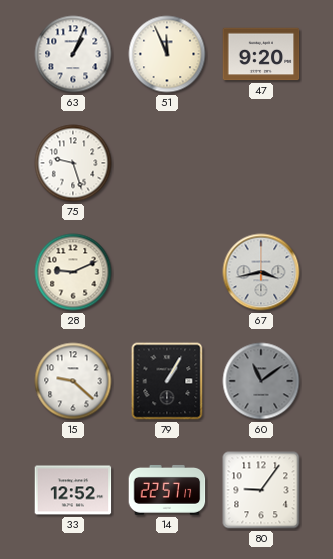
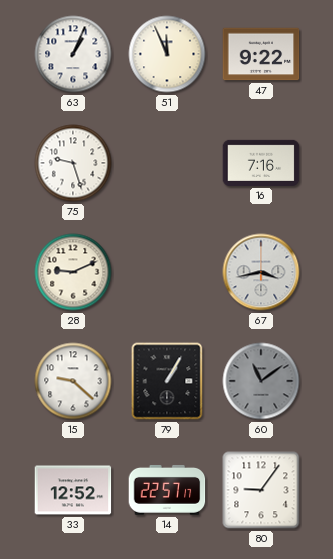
47: 9:20 -> 9:22
16: none -> 7:16
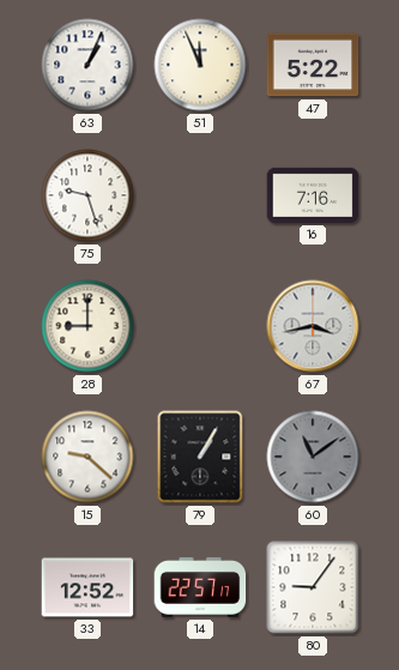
47: 9:22 -> 5:22
28: 9:11 -> 9:00
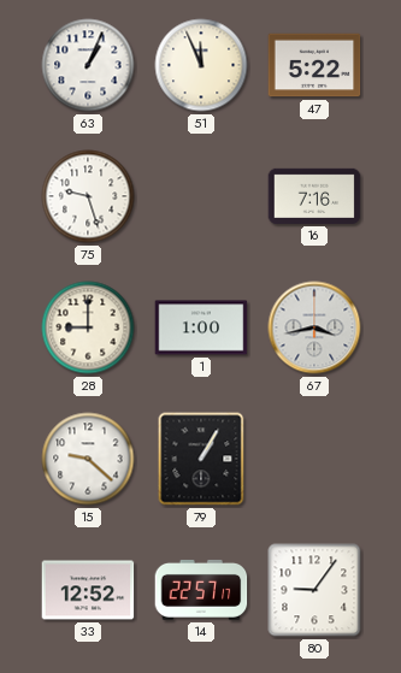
1: none -> 1:00
60: 11:09 -> none
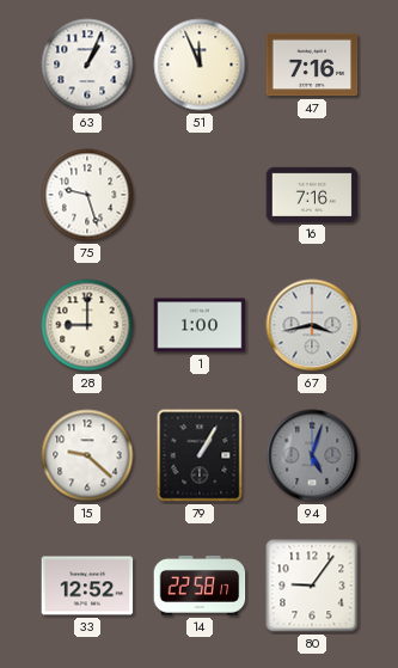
47: 5:22 -> 7:16
94: none -> 5:03
14: 22:57 -> 22:58
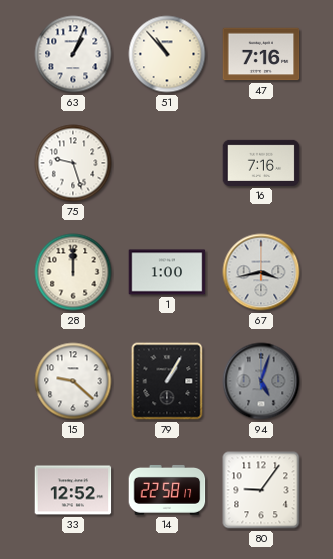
51: 11:56 -> 10:53
28: 9:00 -> 12:00
